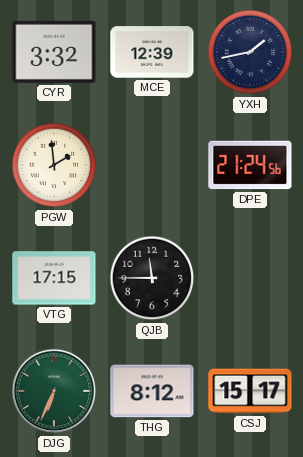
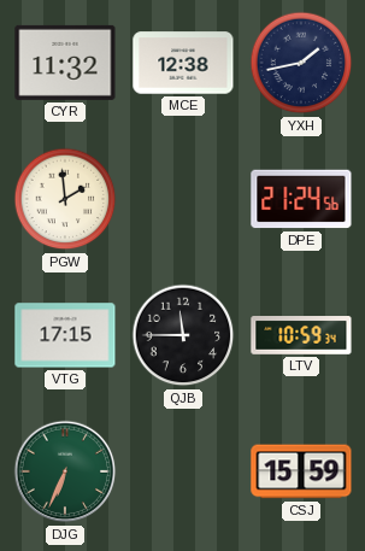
CYR: 3:32 -> 11:32
MCE: 12:39 -> 12:38
LTV: none -> 10:59
THG: 8:12 -> none
CSJ: 15:17 -> 15:59
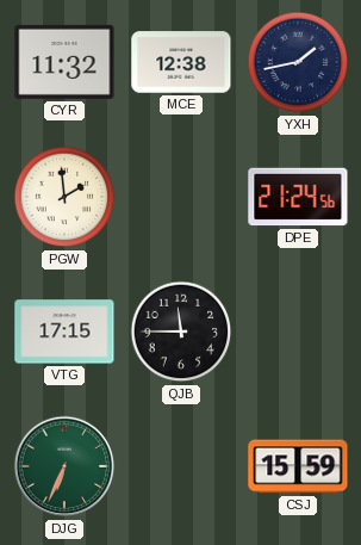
LTV: 10:59 -> none
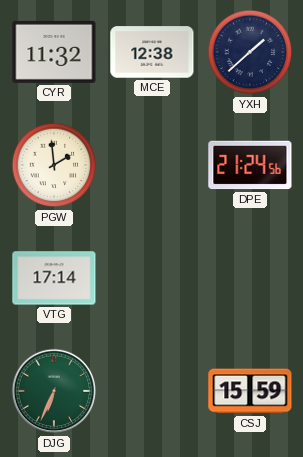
YXH: 1:43 -> 1:38
VTG: 17:15 -> 17:14
QJB: 11:45 -> none
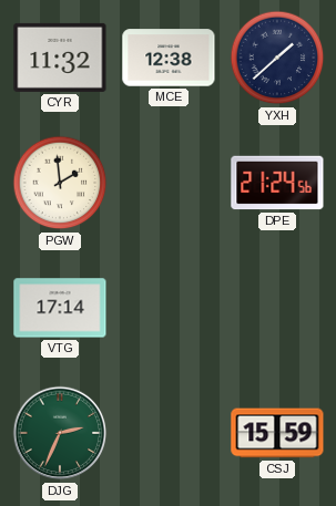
DJG: 6:34 -> 2:34
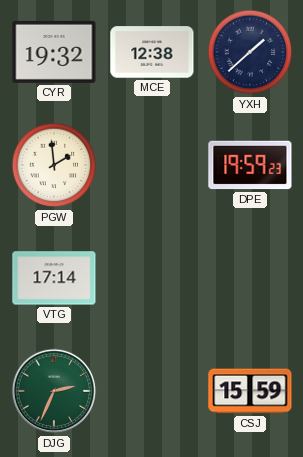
CYR: 11:32 -> 19:32
DPE: 21:24 -> 19:59
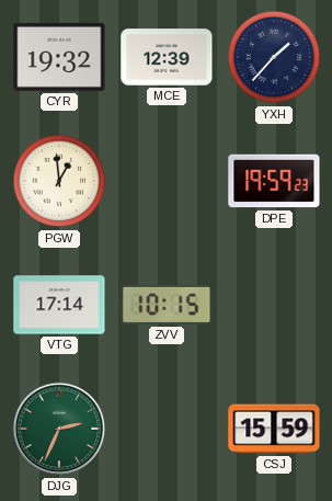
MCE: 12:38 -> 12:39
YXH: 1:38 -> 1:37
PGW: 1:59 -> 12:59
ZVV: none -> 10:15
